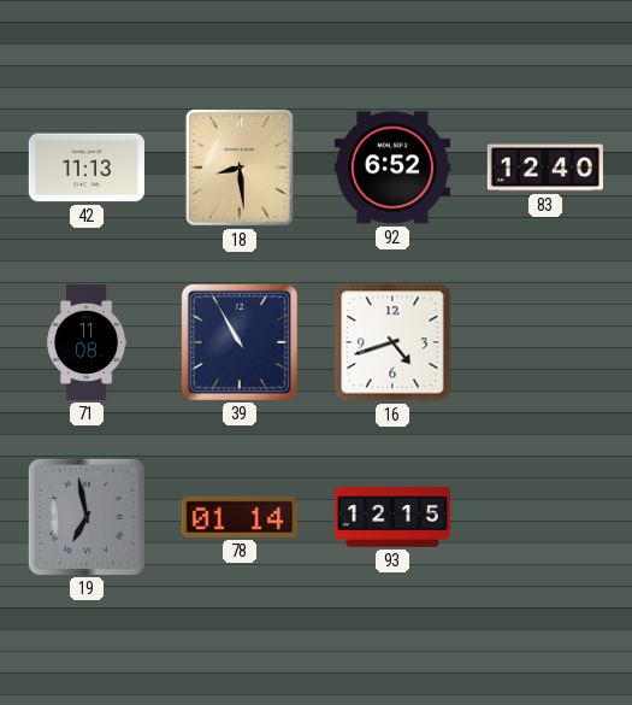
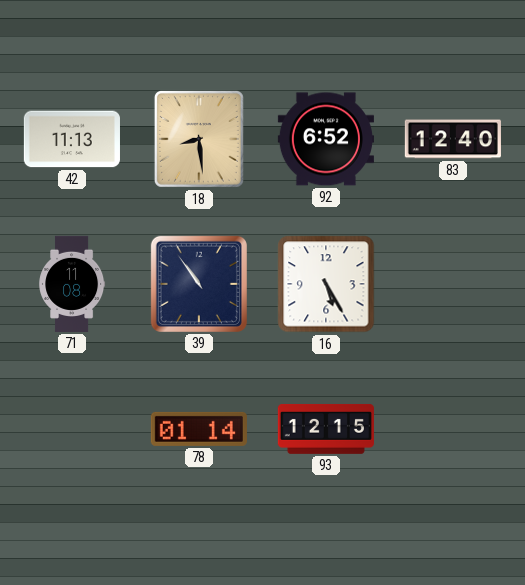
39: 10:55 -> 10:54
16: 4:42 -> 5:25
19: 6:58 -> none
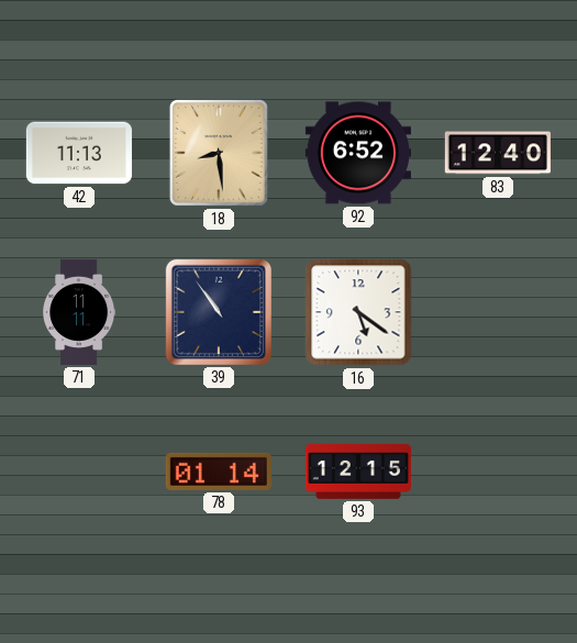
71: 11:08 -> 11:11
16: 5:25 -> 5:21
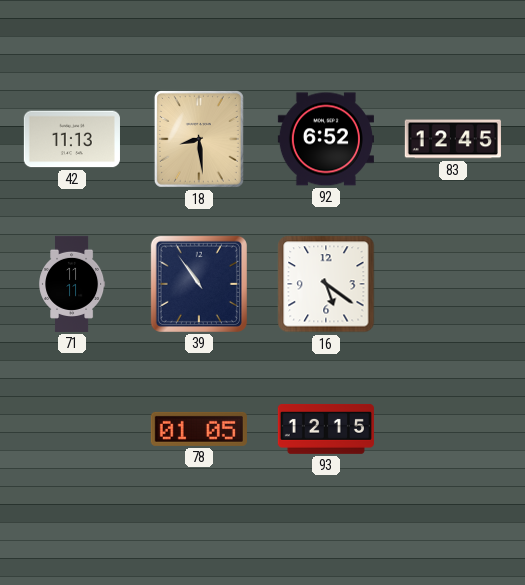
83: 12:40 -> 12:45
78: 01:14 -> 01:05
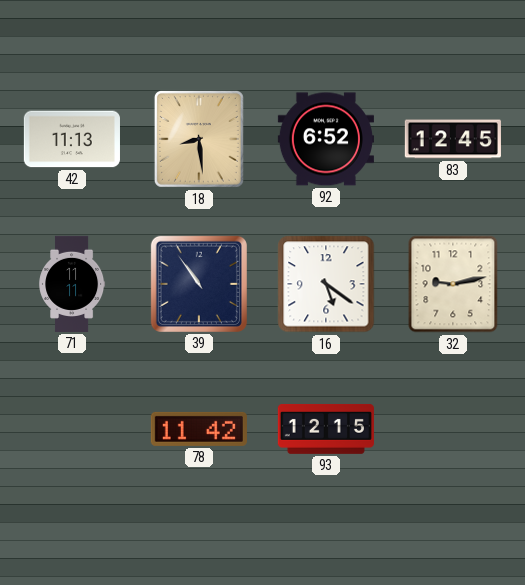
32: none -> 9:13
78: 01:05 -> 11:42
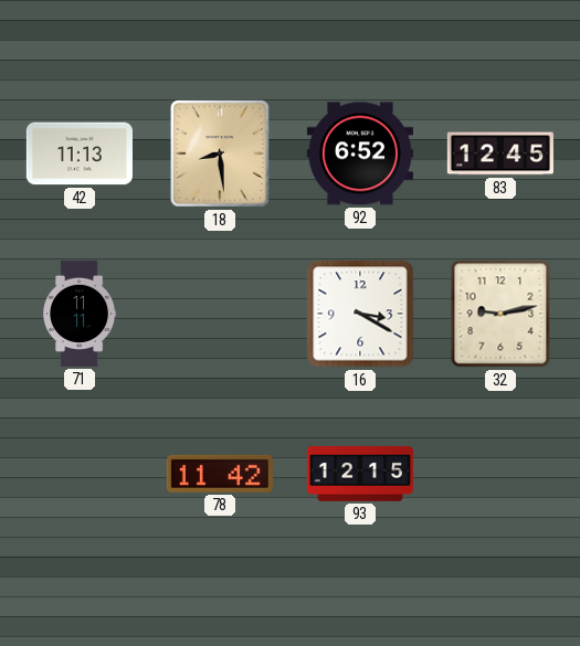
39: 10:54 -> none
16: 5:21 -> 3:20
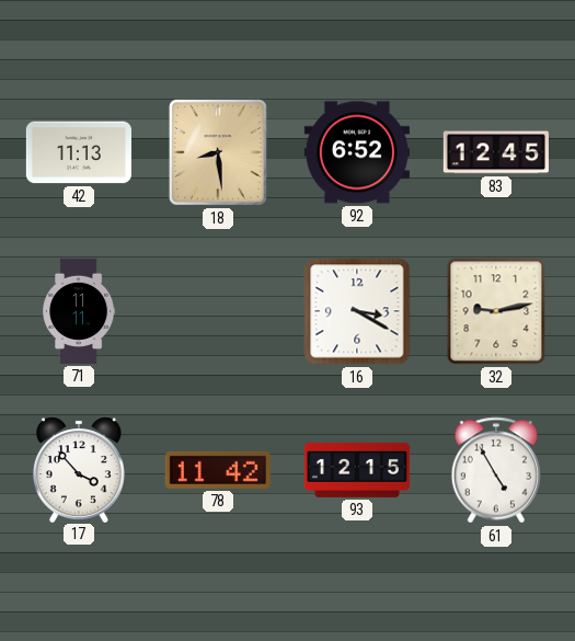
17: none -> 3:53
61: none -> 4:55
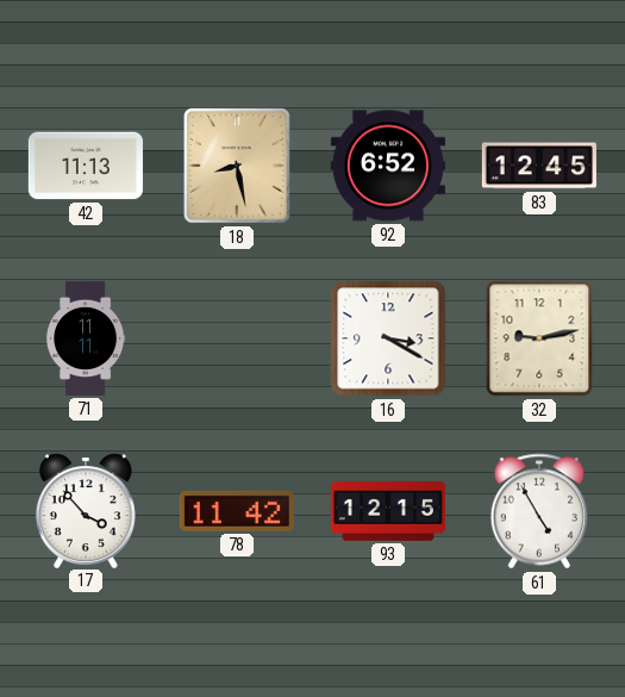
18: 8:29 -> 8:28
